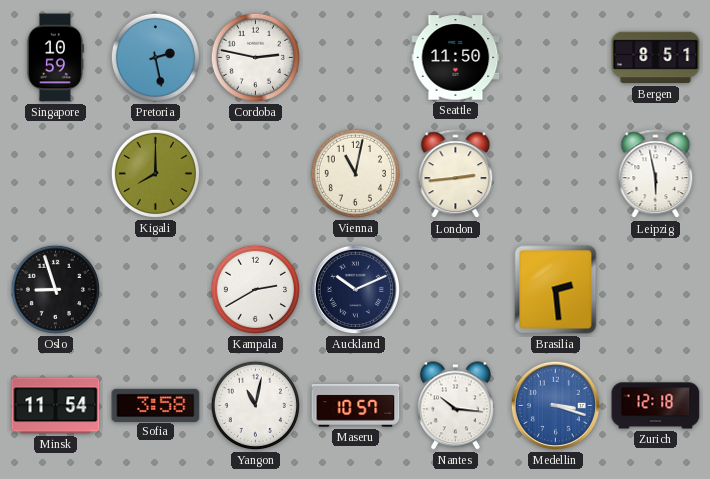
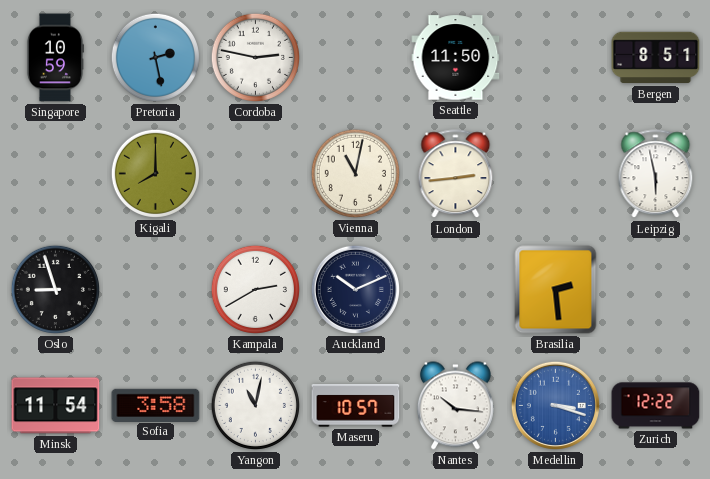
Zurich: 12:18 -> 12:22
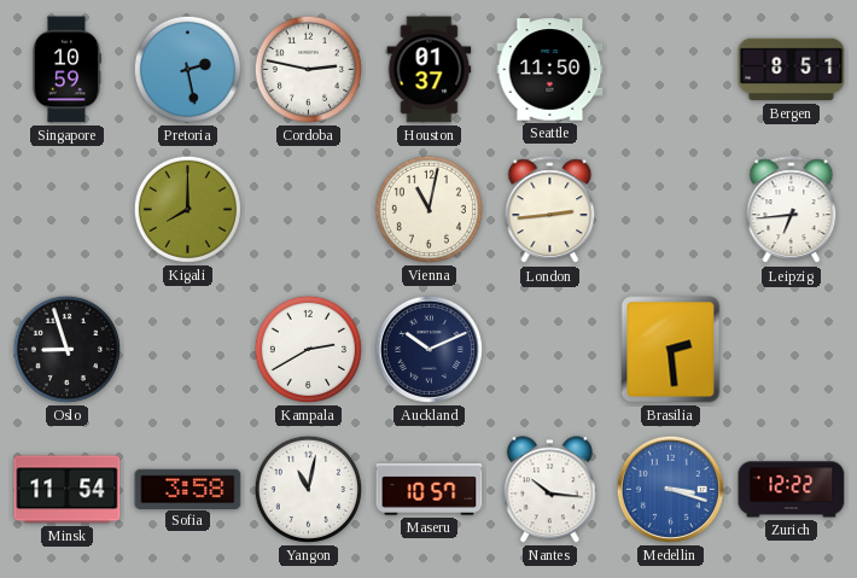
Houston: none -> 01:37
Leipzig: 5:58 -> 6:44
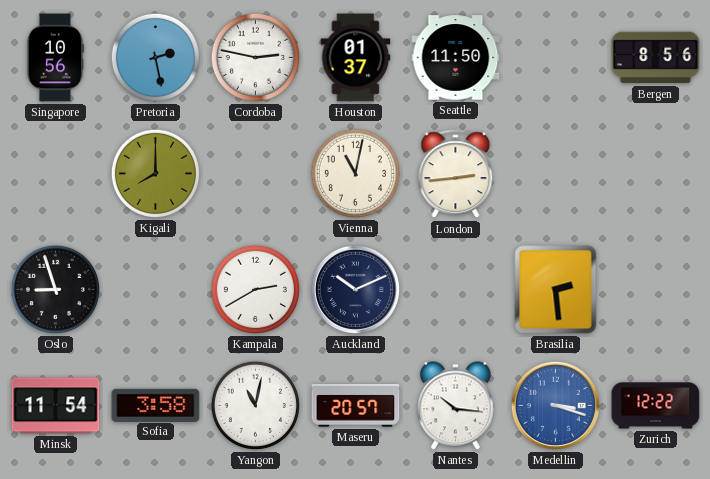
Singapore: 10:59 -> 10:56
Bergen: 8:51 -> 8:56
Leipzig: 6:44 -> none
Maseru: 10:57 -> 20:57
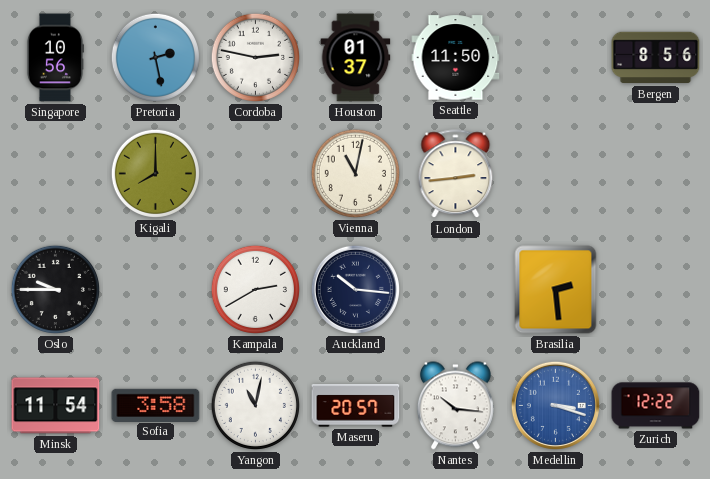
Oslo: 8:57 -> 9:45
Auckland: 10:11 -> 10:16
